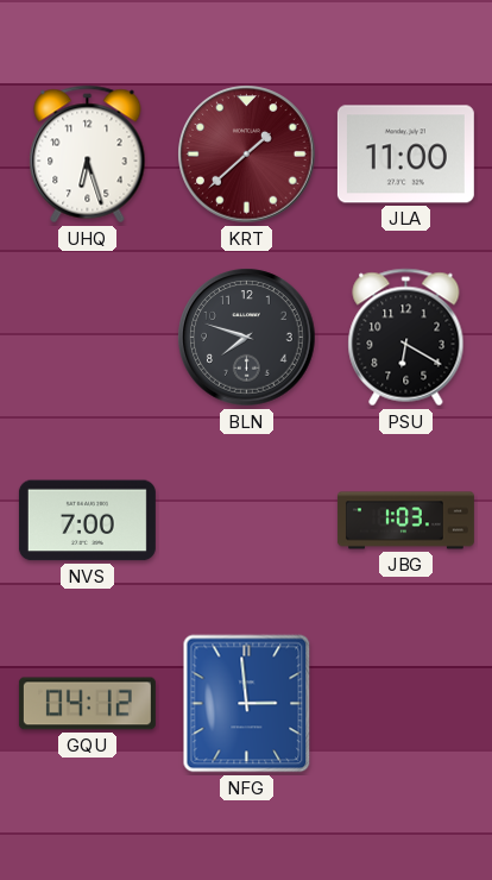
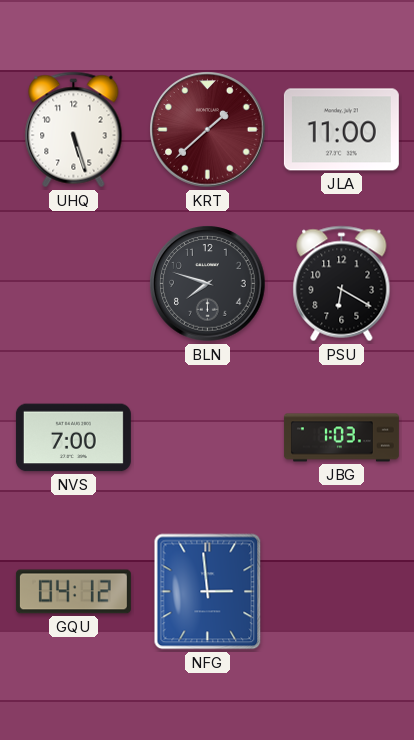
UHQ: 6:27 -> 5:27
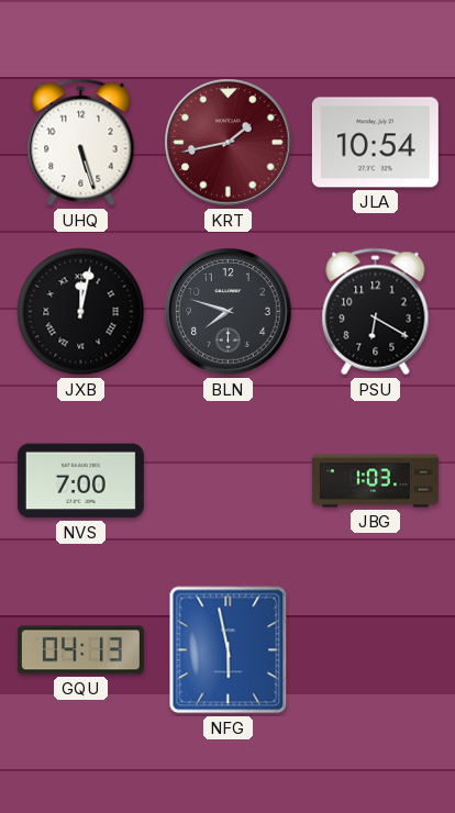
KRT: 1:38 -> 1:43
JLA: 11:00 -> 10:54
JXB: none -> 12:02
GQU: 04:12 -> 04:13
NFG: 2:59 -> 5:58
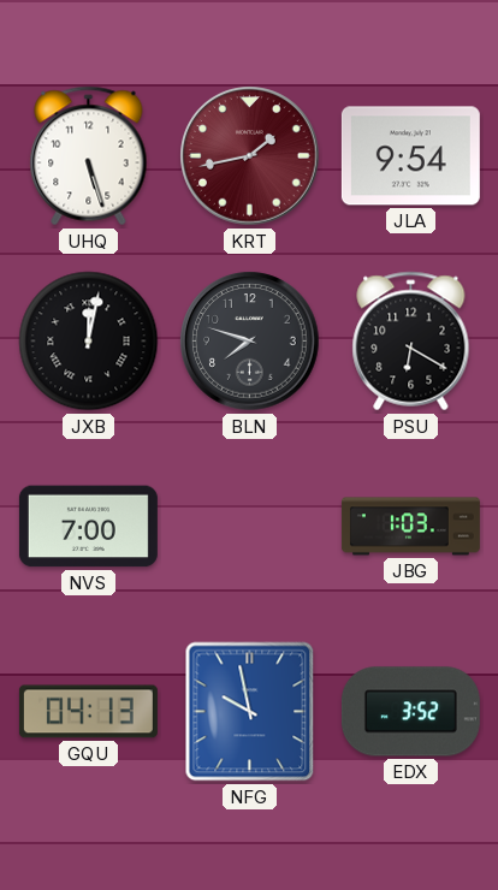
JLA: 10:54 -> 9:54
NFG: 5:58 -> 9:58
EDX: none -> 3:52
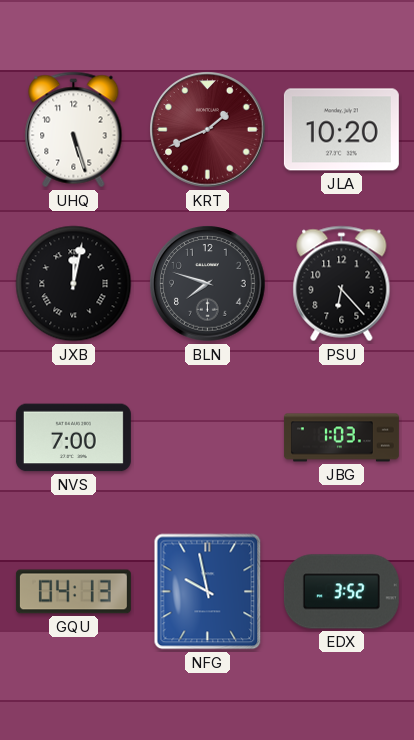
KRT: 1:43 -> 1:41
JLA: 9:54 -> 10:20
PSU: 6:20 -> 6:23
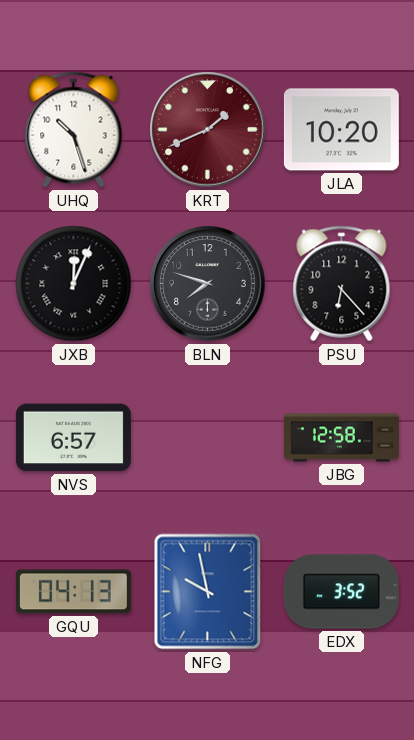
UHQ: 5:27 -> 10:27
JXB: 12:02 -> 12:04
NVS: 7:00 -> 6:57
JBG: 1:03 -> 12:58
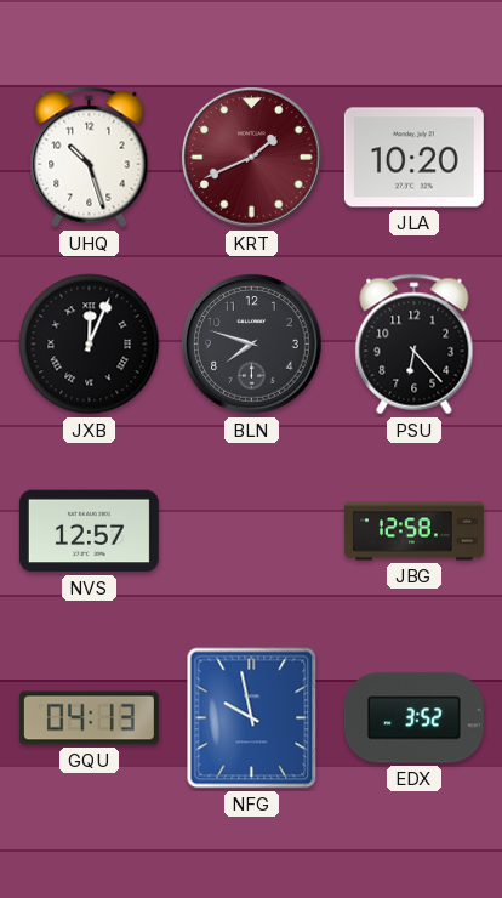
NVS: 6:57 -> 12:57
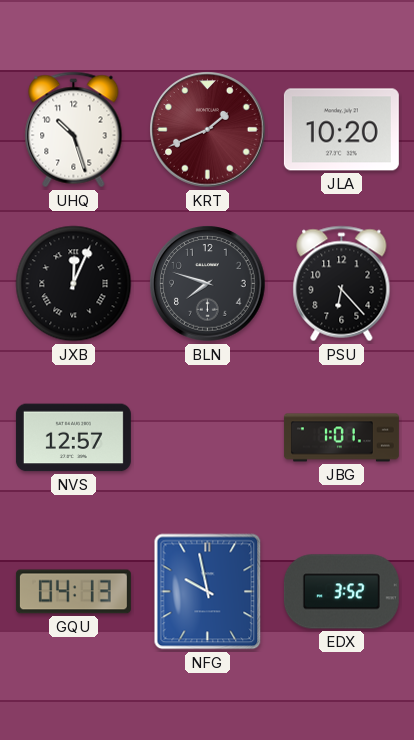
JBG: 12:58 -> 1:01
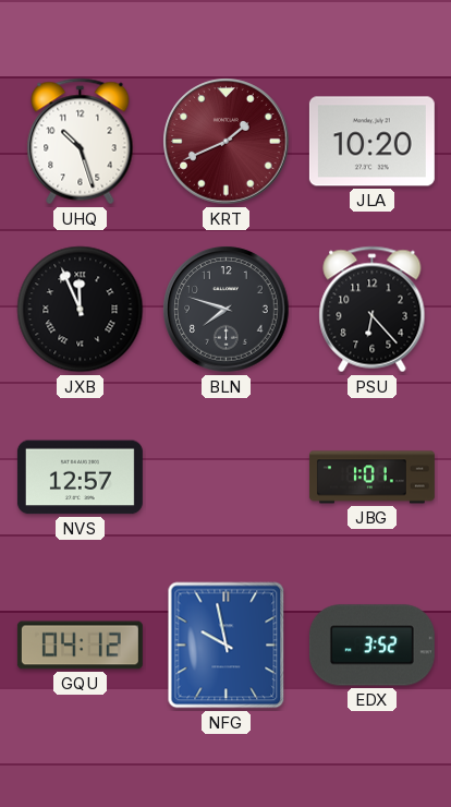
JXB: 12:04 -> 11:56
GQU: 04:13 -> 04:12
